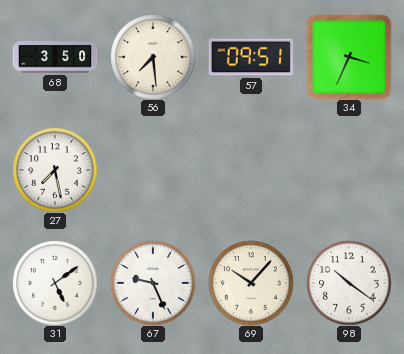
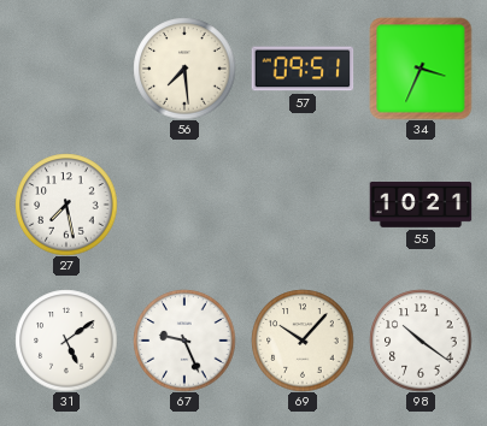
68: 3:50 -> none
55: none -> 10:21
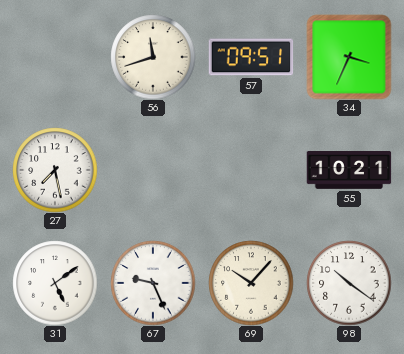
56: 7:29 -> 11:42
